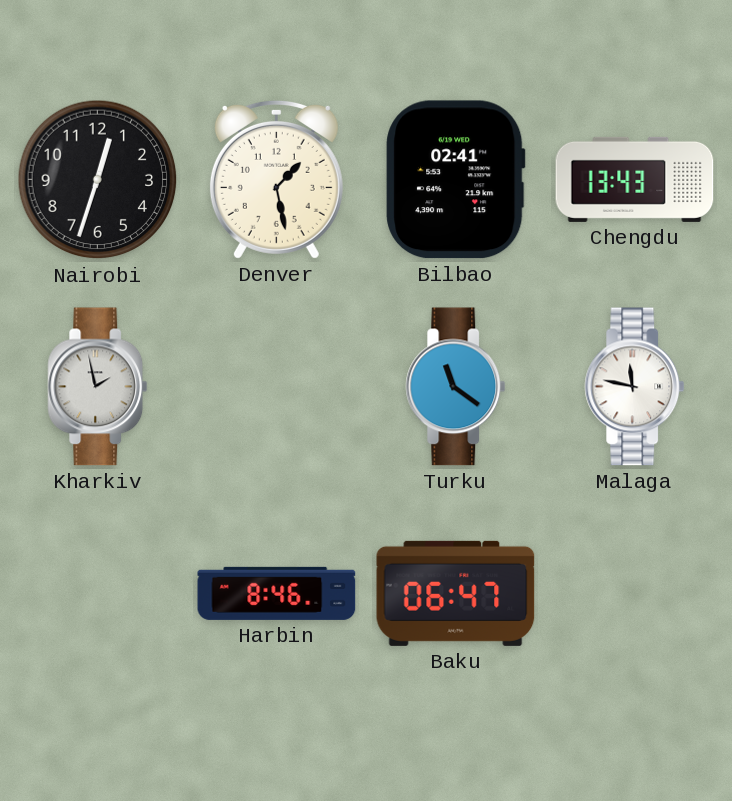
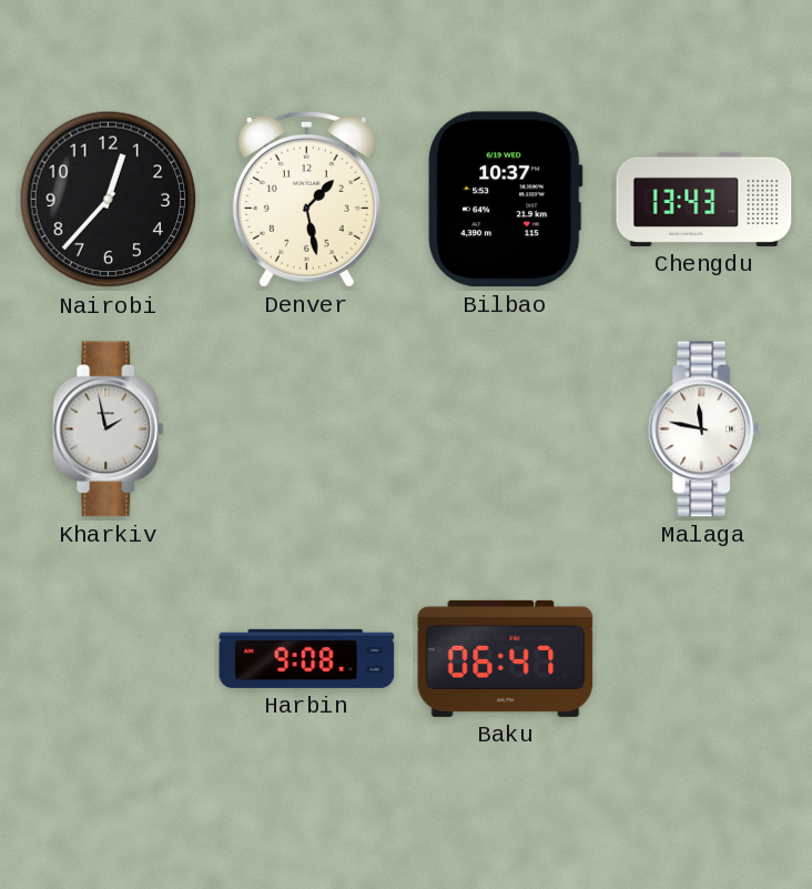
Nairobi: 12:33 -> 12:37
Bilbao: 02:41 -> 10:37
Turku: 11:21 -> none
Harbin: 8:46 -> 9:08
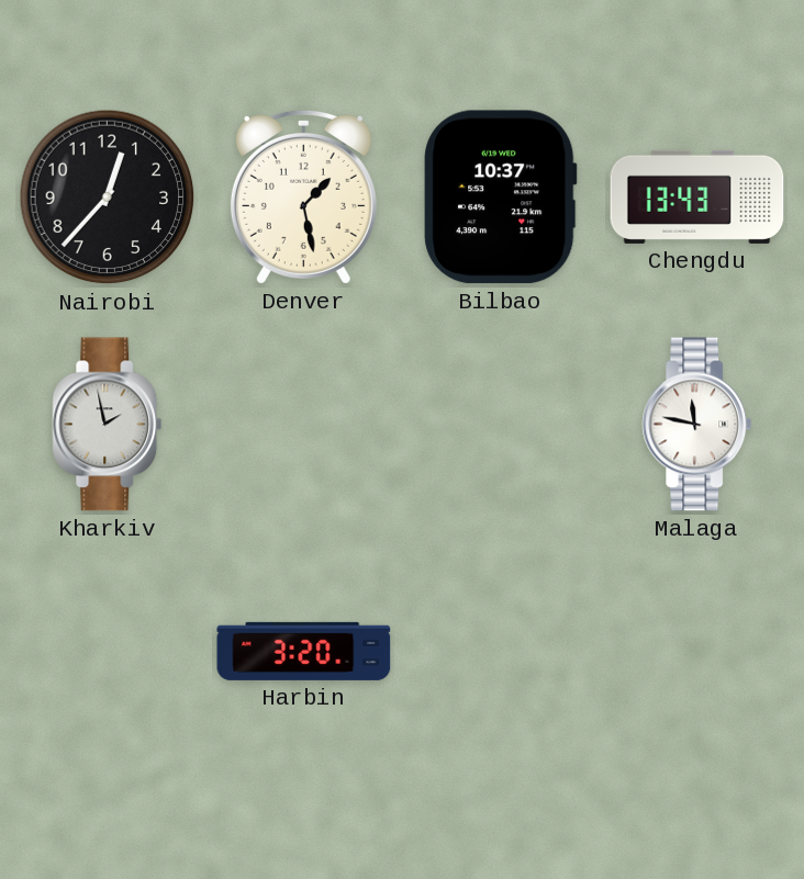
Harbin: 9:08 -> 3:20
Baku: 06:47 -> none
